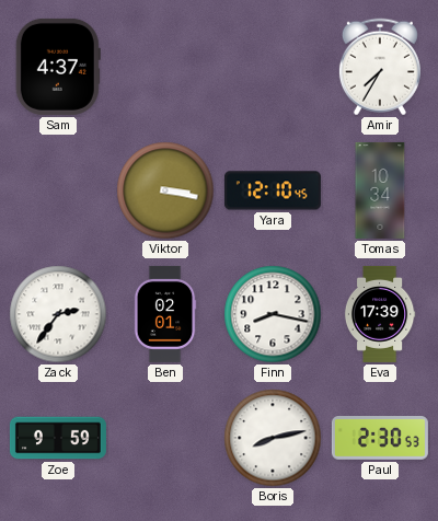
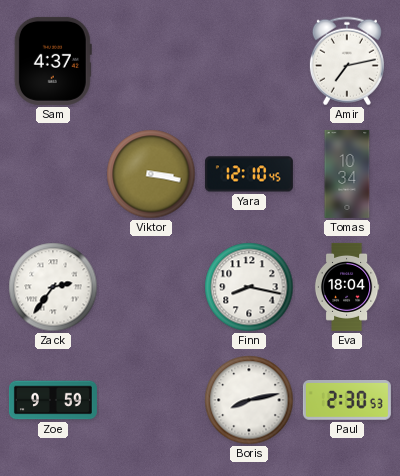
Amir: 7:35 -> 7:13
Ben: 02:01 -> none
Eva: 17:39 -> 18:04
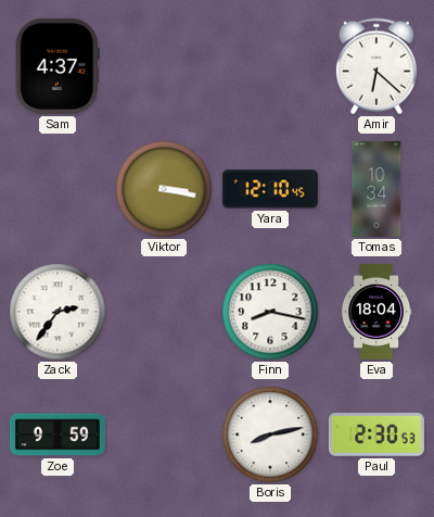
Amir: 7:13 -> 6:22
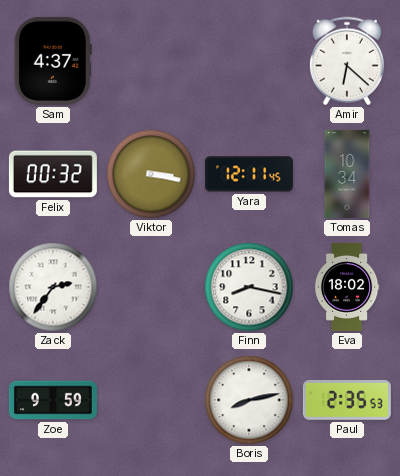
Felix: none -> 00:32
Yara: 12:10 -> 12:11
Eva: 18:04 -> 18:02
Paul: 2:30 -> 2:35
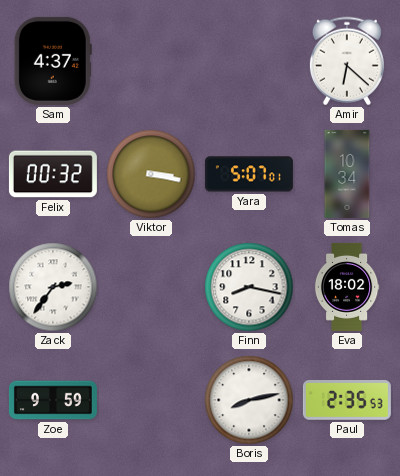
Yara: 12:11 -> 5:07
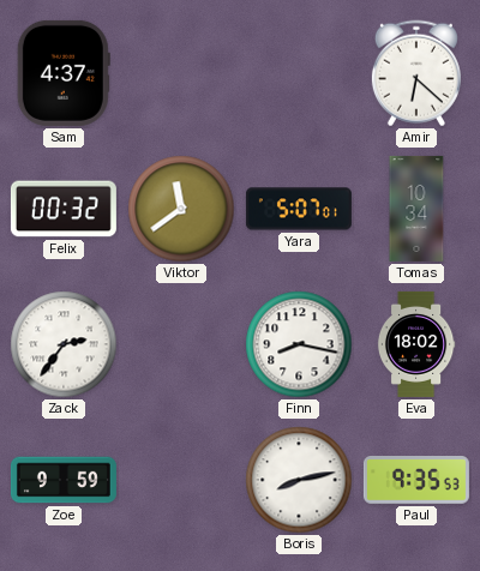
Viktor: 3:17 -> 11:39
Paul: 2:35 -> 9:35
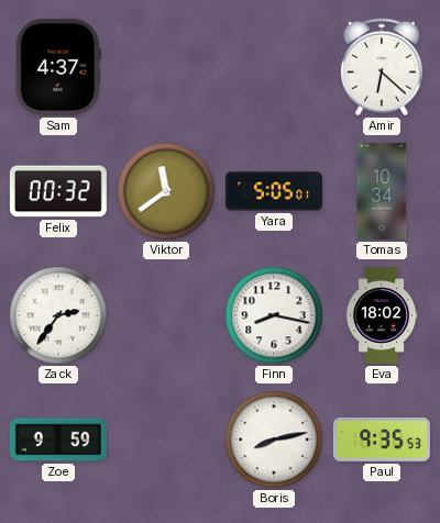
Yara: 5:07 -> 5:05
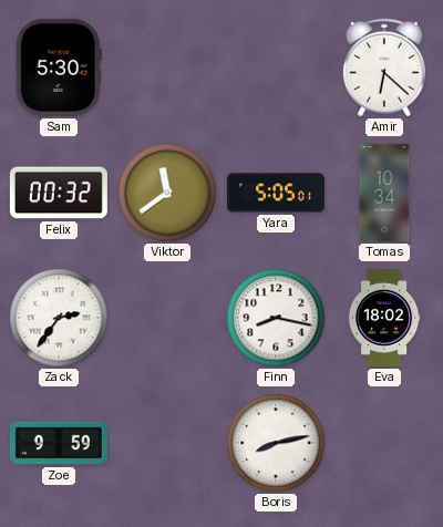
Sam: 4:37 -> 5:30
Paul: 9:35 -> none
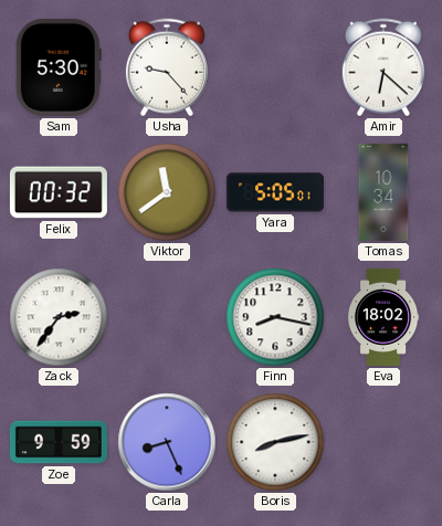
Usha: none -> 9:23
Carla: none -> 8:26
